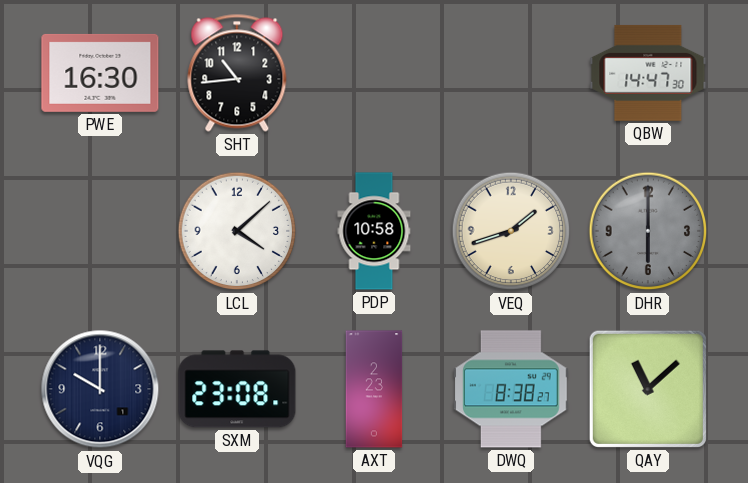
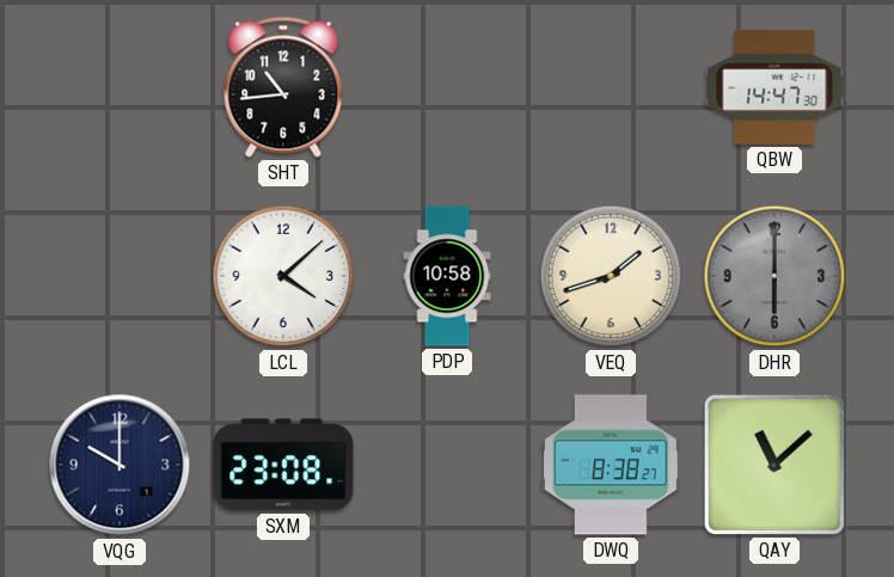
PWE: 16:30 -> none
AXT: 2:23 -> none
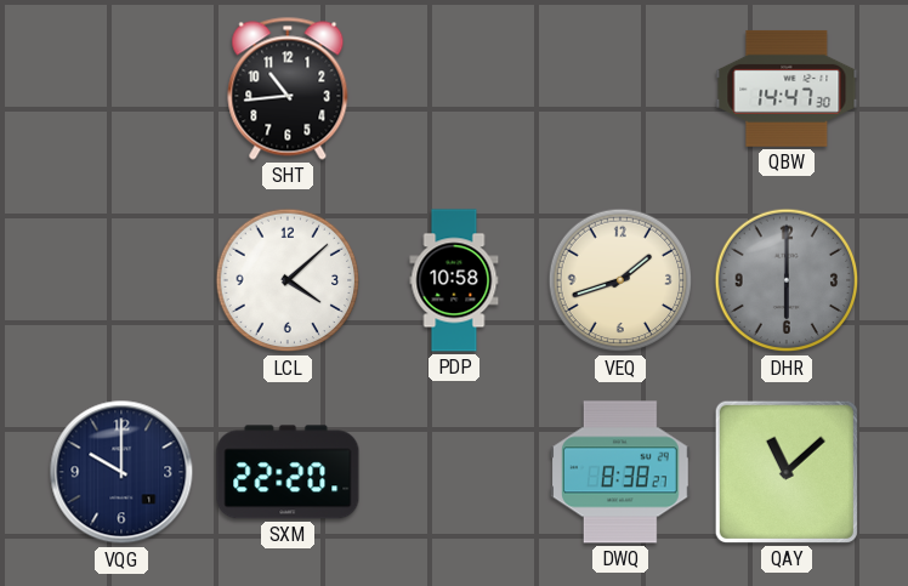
SXM: 23:08 -> 22:20
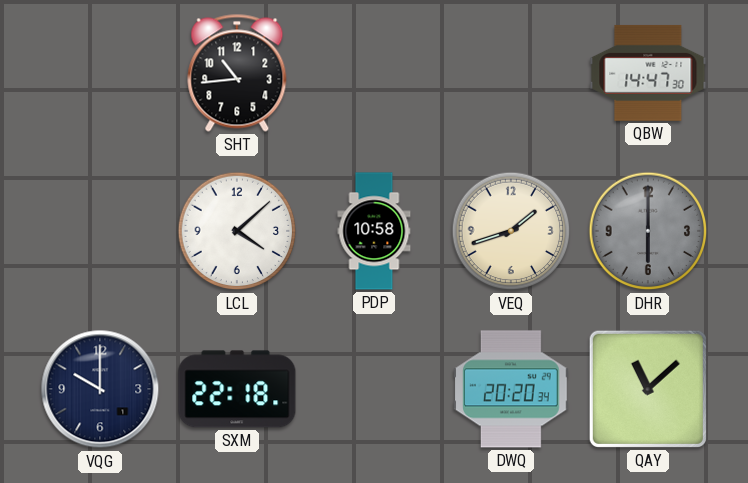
SXM: 22:20 -> 22:18
DWQ: 8:38 -> 20:20
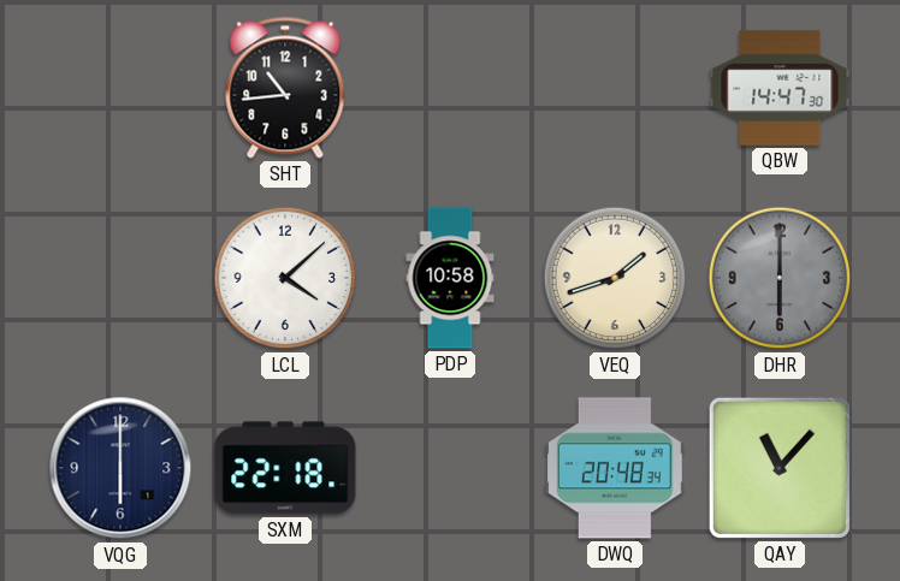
VQG: 10:00 -> 6:00
DWQ: 20:20 -> 20:48
QAY: 11:08 -> 11:07
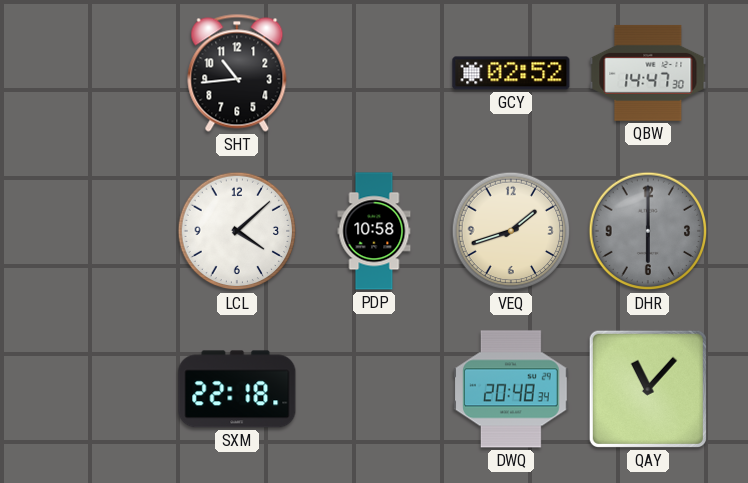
GCY: none -> 02:52
VQG: 6:00 -> none
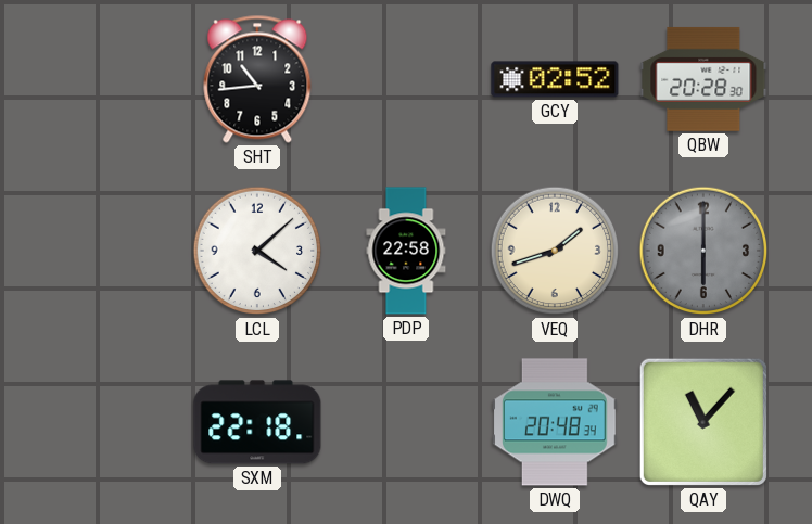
QBW: 14:47 -> 20:28
PDP: 10:58 -> 22:58
